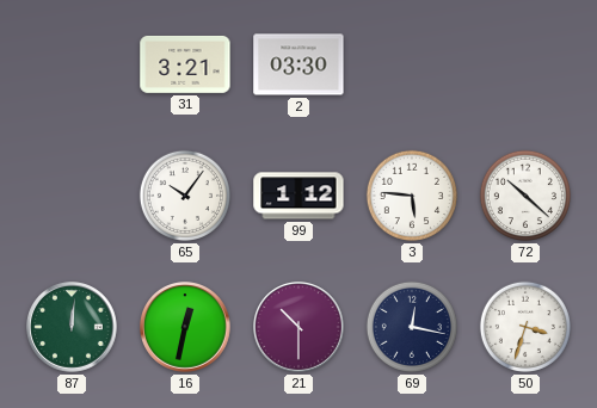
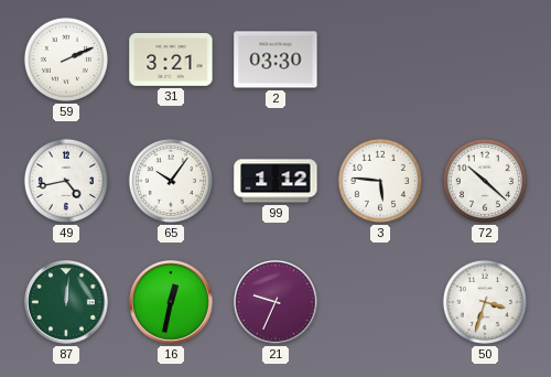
59: none -> 2:11
49: none -> 4:43
21: 10:30 -> 9:34
69: 12:17 -> none
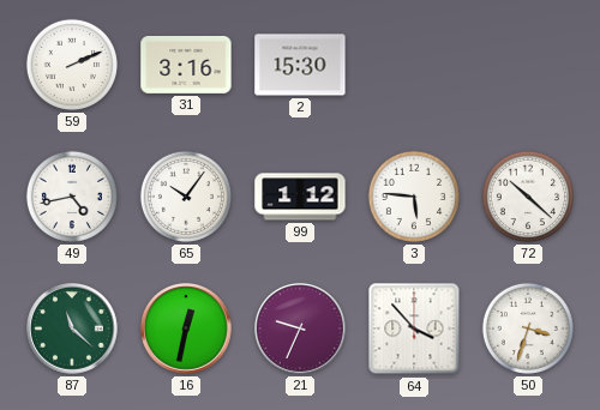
31: 3:21 -> 3:16
2: 03:30 -> 15:30
87: 12:01 -> 11:22
64: none -> 3:53
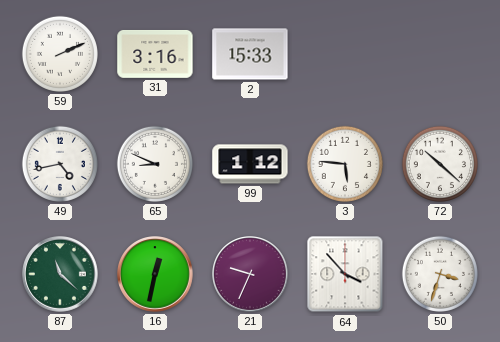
2: 15:30 -> 15:33
65: 10:06 -> 8:49
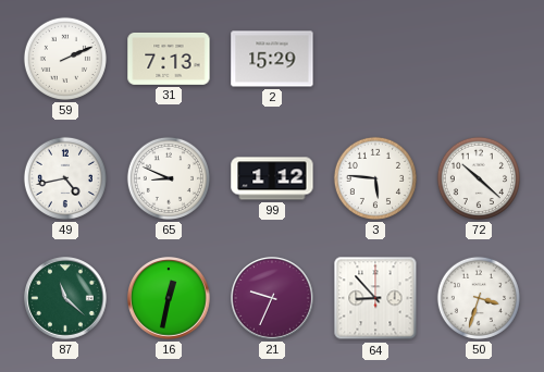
31: 3:16 -> 7:13
2: 15:33 -> 15:29
64: 3:53 -> 8:53
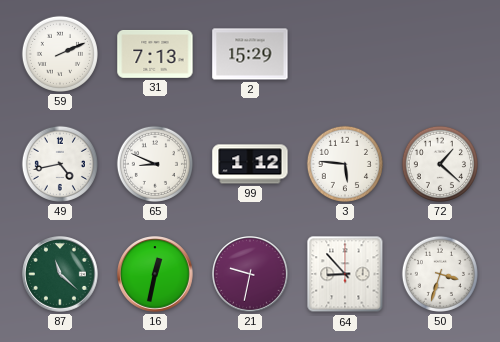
72: 10:22 -> 1:22
21: 9:34 -> 9:32
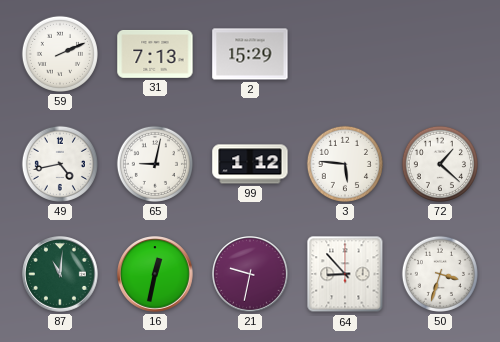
65: 8:49 -> 9:02
87: 11:22 -> 11:01
